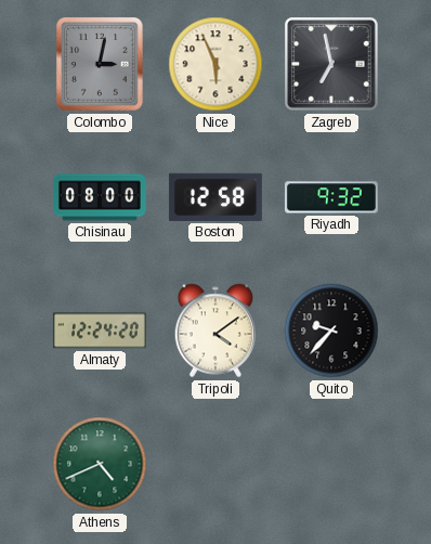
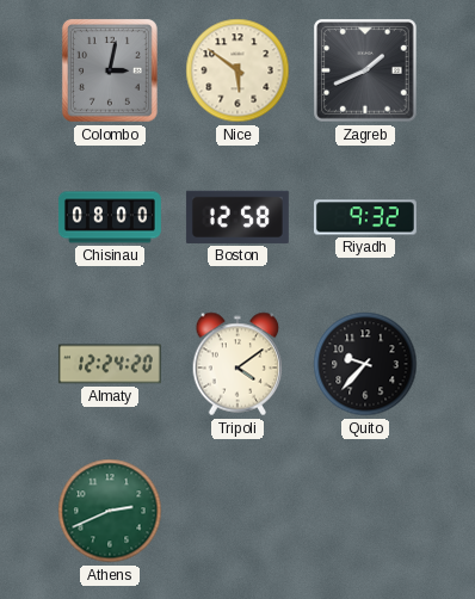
Nice: 5:56 -> 5:51
Zagreb: 6:58 -> 1:41
Athens: 4:41 -> 2:41
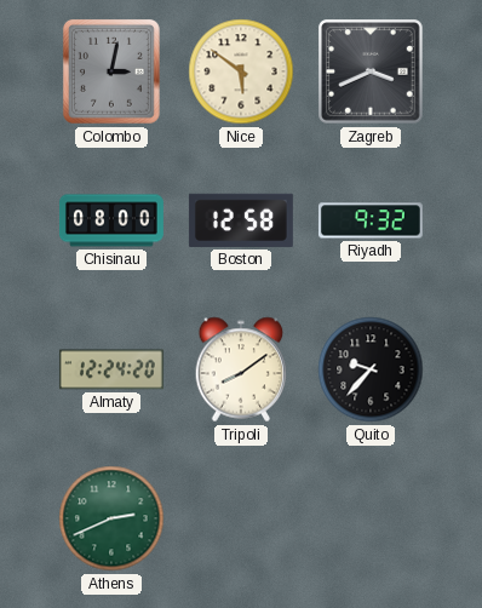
Zagreb: 1:41 -> 3:41
Tripoli: 4:09 -> 8:09
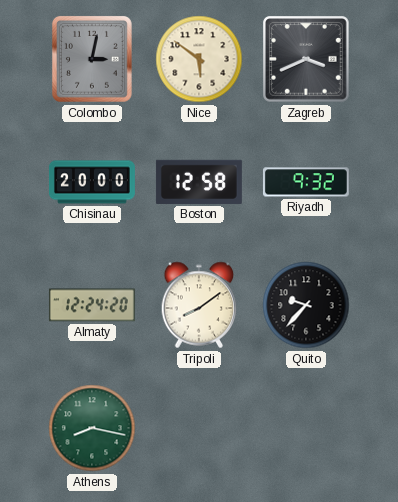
Chisinau: 08:00 -> 20:00
Athens: 2:41 -> 8:17
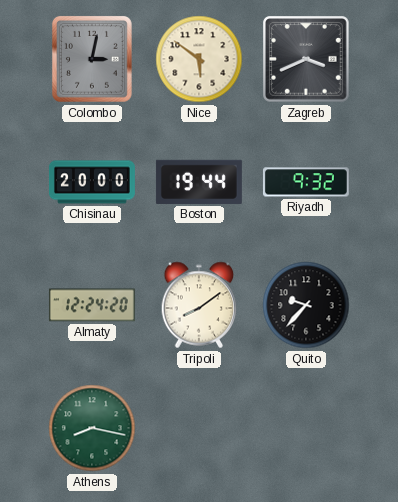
Boston: 12:58 -> 19:44
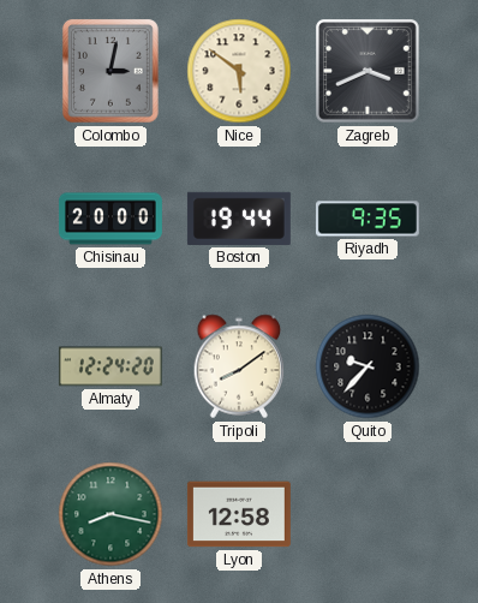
Riyadh: 9:32 -> 9:35
Lyon: none -> 12:58
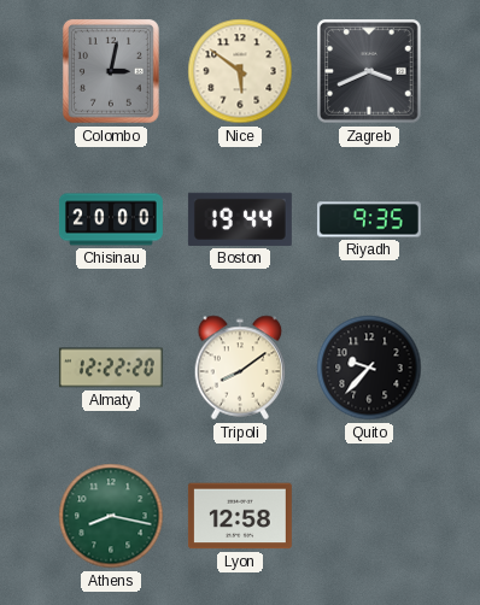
Almaty: 12:24 -> 12:22
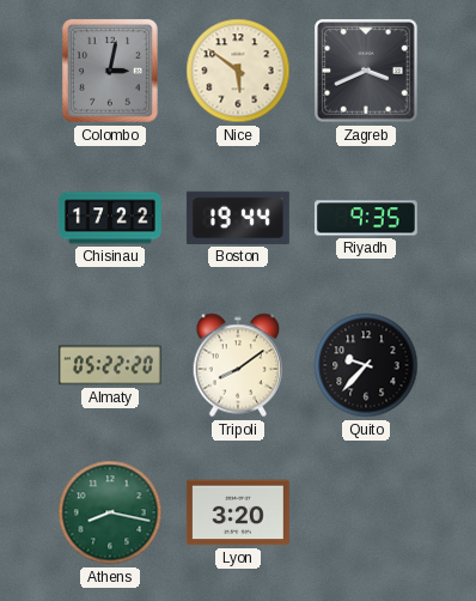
Chisinau: 20:00 -> 17:22
Almaty: 12:22 -> 05:22
Lyon: 12:58 -> 3:20
